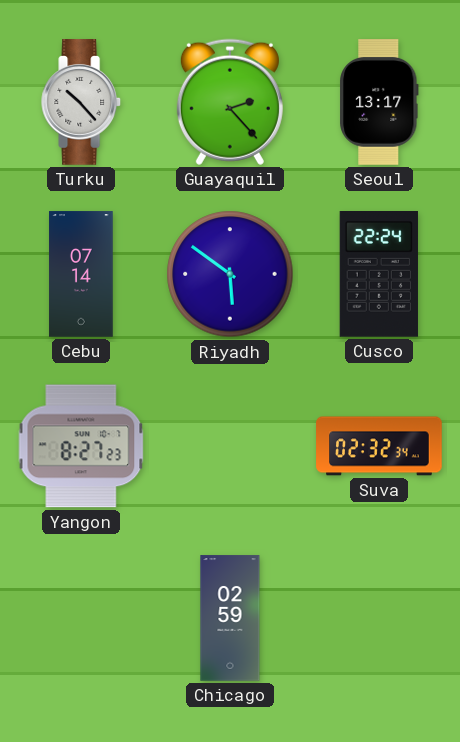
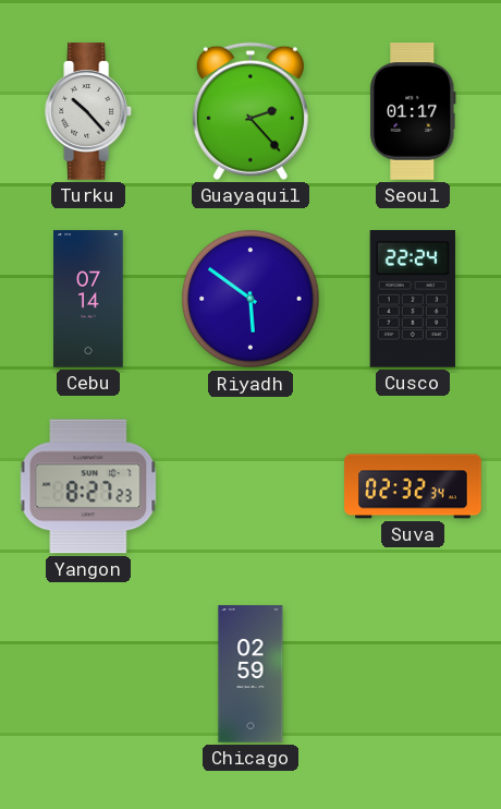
Seoul: 13:17 -> 01:17
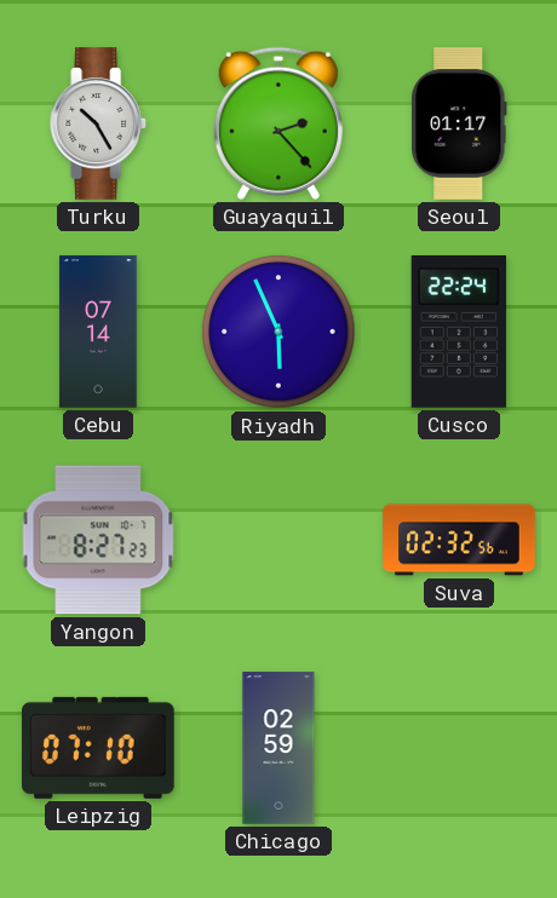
Turku: 10:23 -> 10:25
Riyadh: 5:51 -> 5:56
Suva: 02:32:34 -> 02:32:56
Leipzig: none -> 07:10
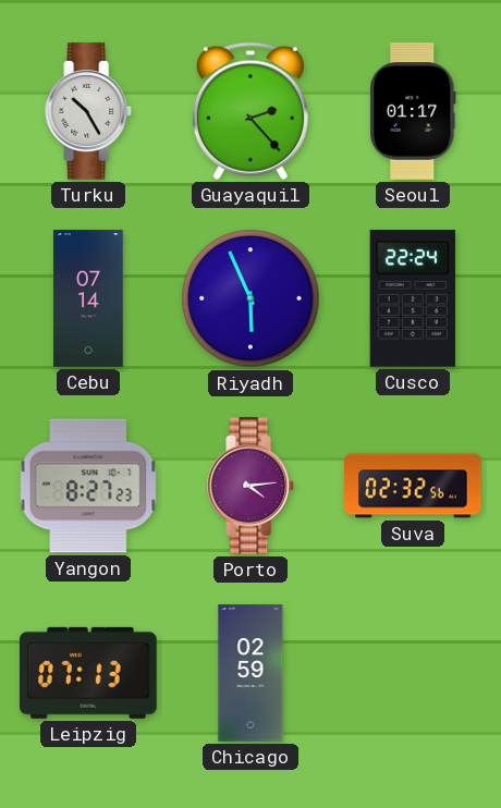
Porto: none -> 4:14
Leipzig: 07:10 -> 07:13
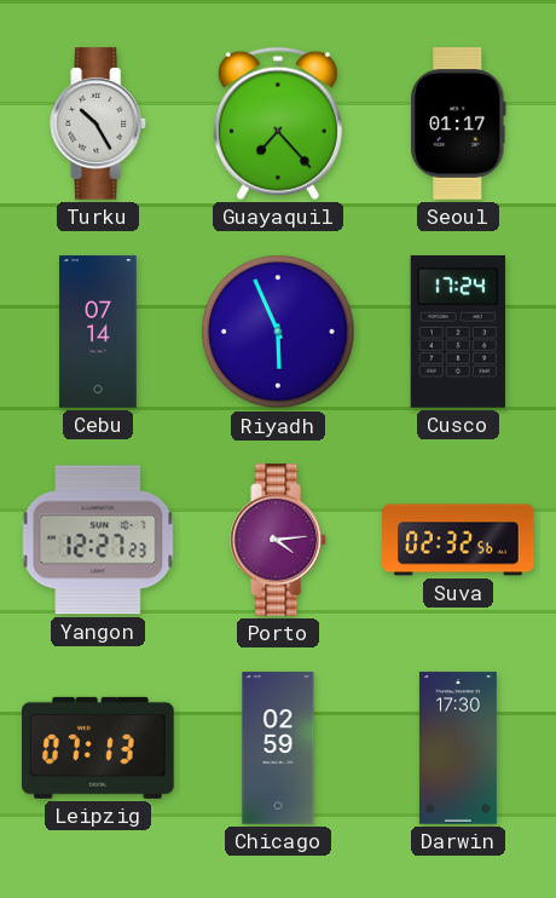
Guayaquil: 2:23 -> 7:23
Cusco: 22:24 -> 17:24
Yangon: 8:27 -> 12:27
Darwin: none -> 17:30
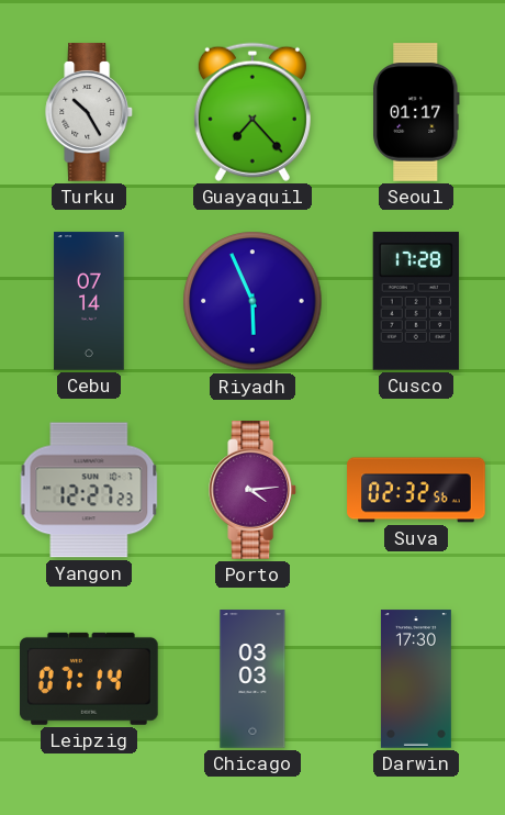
Cusco: 17:24 -> 17:28
Leipzig: 07:13 -> 07:14
Chicago: 02:59 -> 03:03
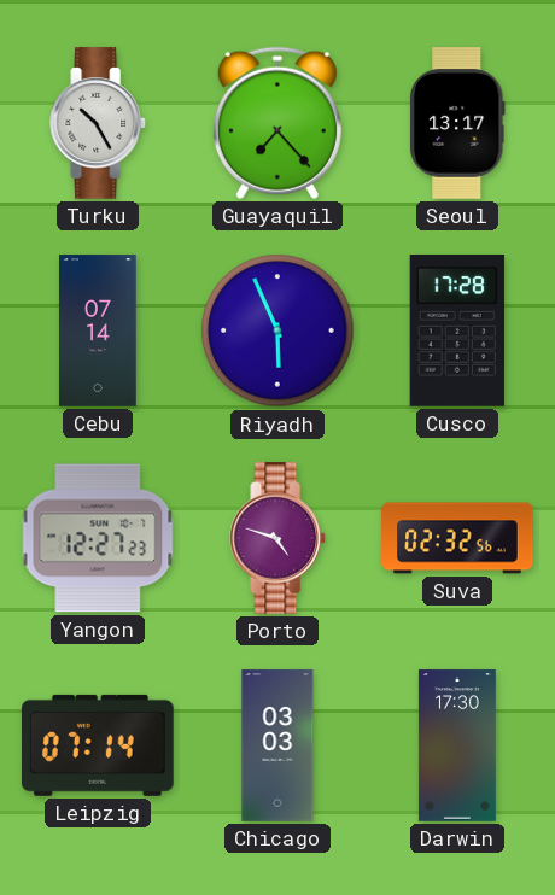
Seoul: 01:17 -> 13:17
Porto: 4:14 -> 4:48
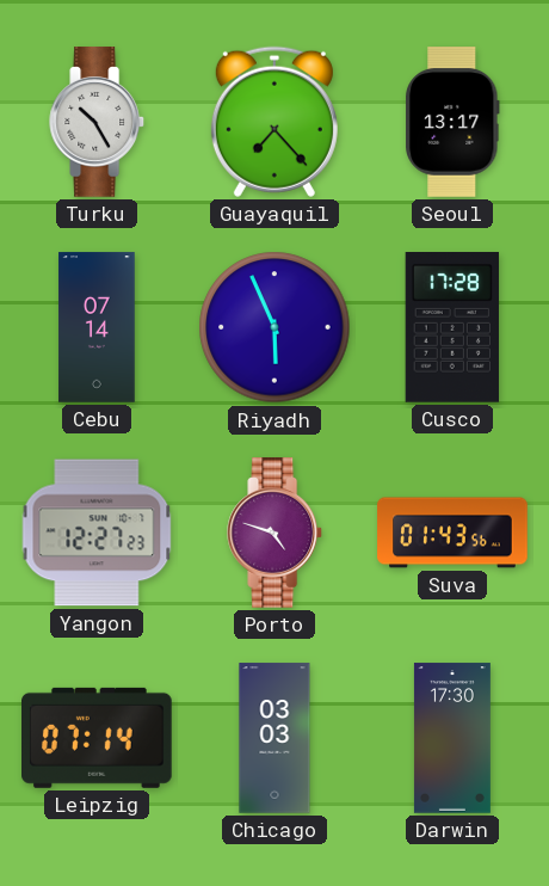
Suva: 02:32 -> 01:43
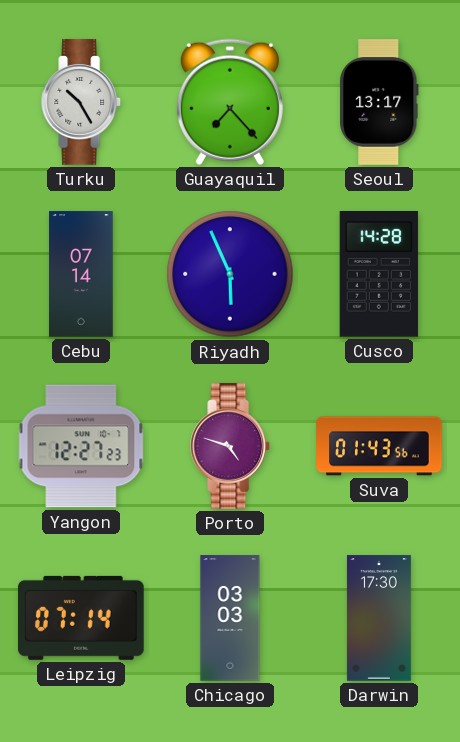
Cusco: 17:28 -> 14:28
